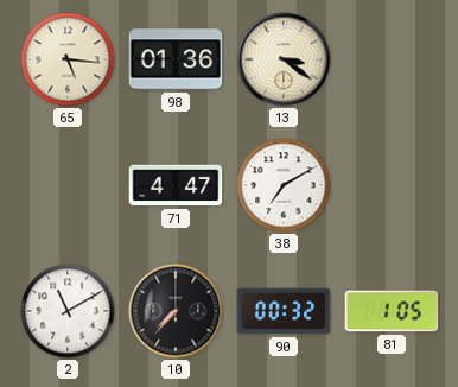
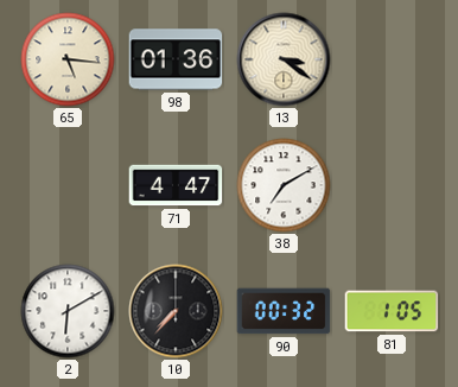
2: 11:10 -> 6:10
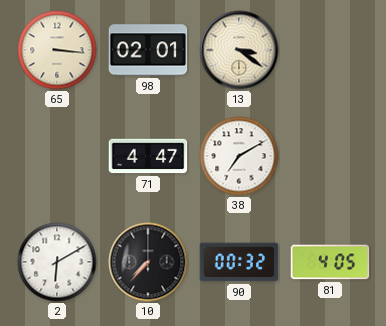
65: 5:16 -> 3:16
98: 01:36 -> 02:01
81: 1:05 -> 4:05
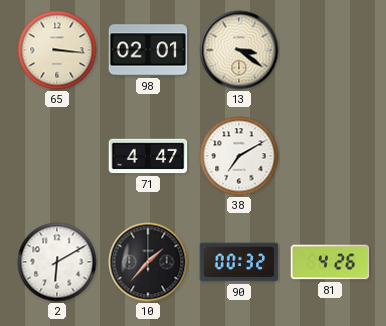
10: 7:37 -> 1:37
81: 4:05 -> 4:26
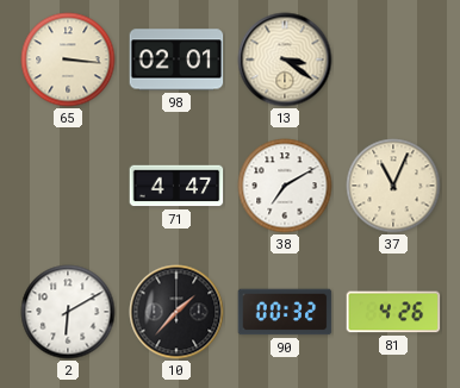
37: none -> 11:04
